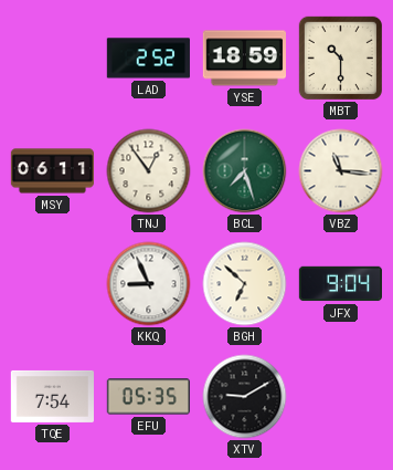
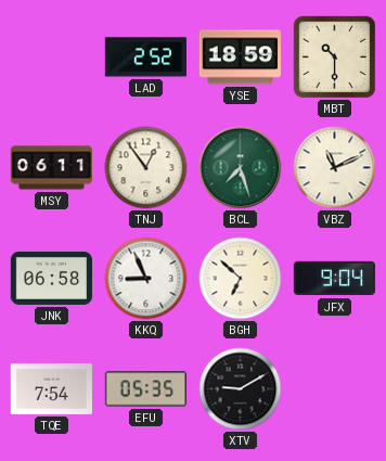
VBZ: 11:16 -> 11:11
JNK: none -> 06:58
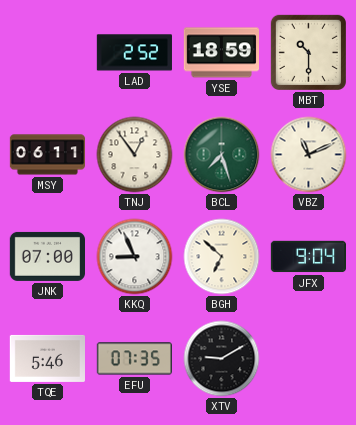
JNK: 06:58 -> 07:00
TQE: 7:54 -> 5:46
EFU: 05:35 -> 07:35
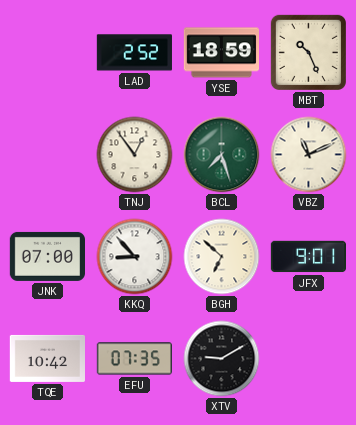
MBT: 10:30 -> 10:26
MSY: 06:11 -> none
KKQ: 8:56 -> 8:53
JFX: 9:04 -> 9:01
TQE: 5:46 -> 10:42
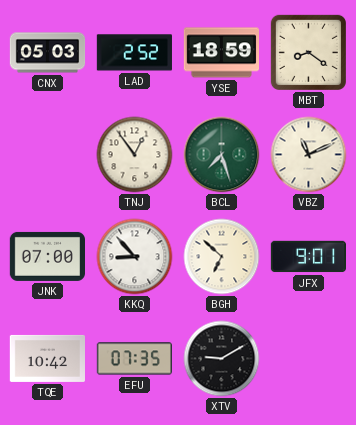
CNX: none -> 05:03
MBT: 10:26 -> 8:21
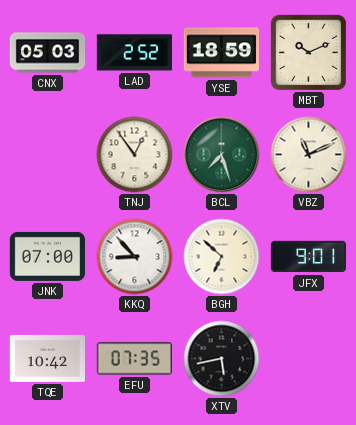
MBT: 8:21 -> 10:11
XTV: 9:10 -> 5:43
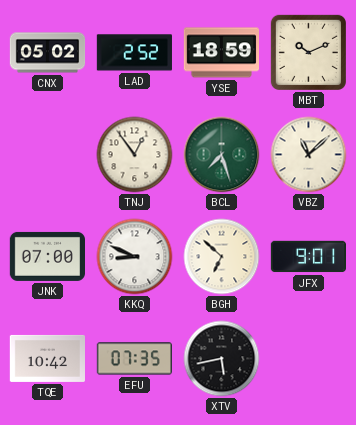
CNX: 05:03 -> 05:02
VBZ: 11:11 -> 11:08
KKQ: 8:53 -> 8:49
